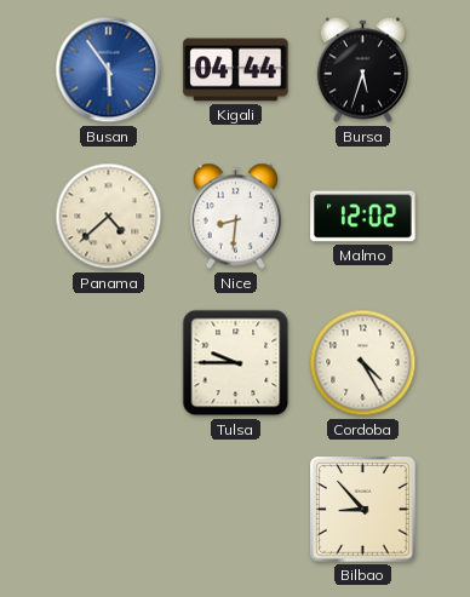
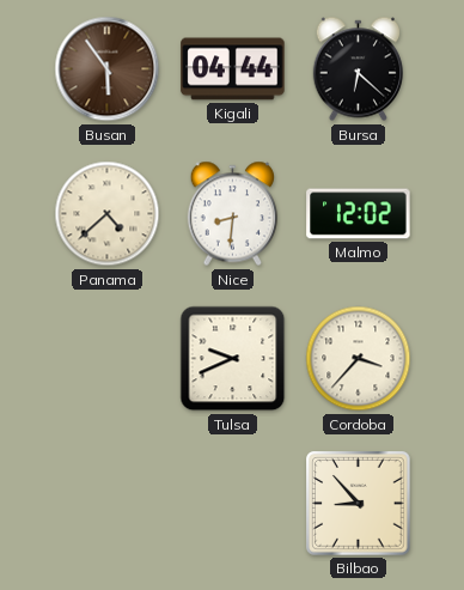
Busan dial: blue -> brown
Bursa: 5:33 -> 6:22
Tulsa: 9:45 -> 9:41
Cordoba: 4:25 -> 3:37
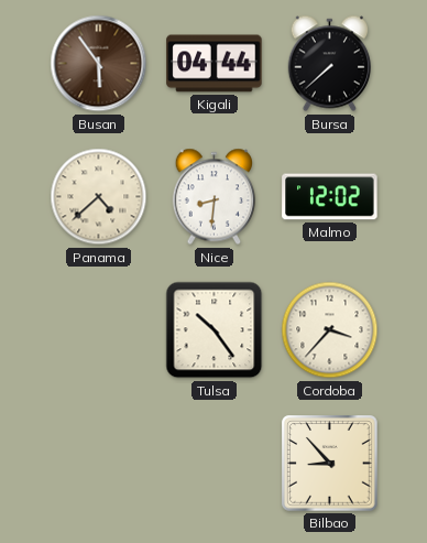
Bursa: 6:22 -> 7:38
Tulsa: 9:41 -> 10:24
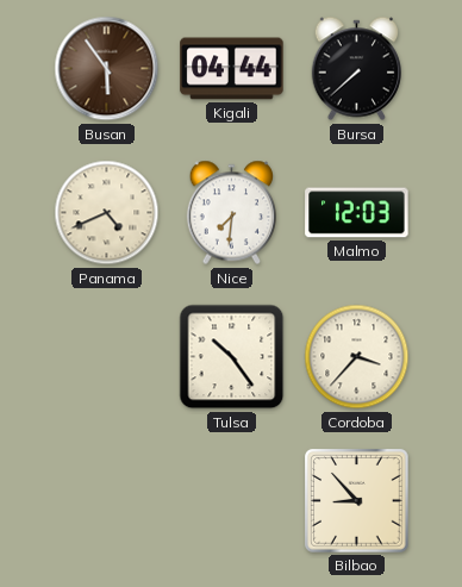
Panama: 4:38 -> 4:41
Nice: 8:31 -> 7:31
Malmo: 12:02 -> 12:03
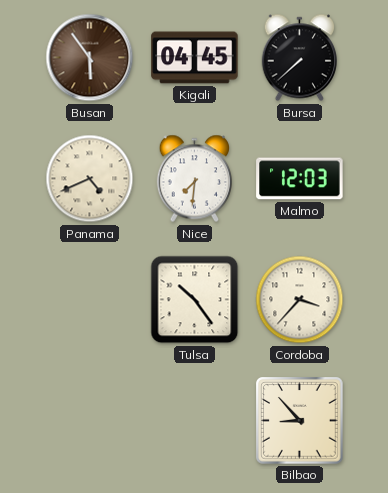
Kigali: 04:44 -> 04:45
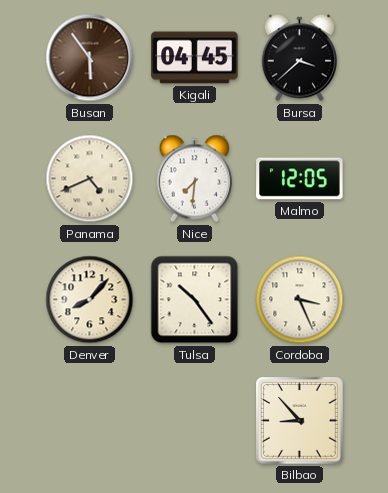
Bursa: 7:38 -> 3:38
Malmo: 12:03 -> 12:05
Denver: none -> 8:07
Cordoba: 3:37 -> 3:26
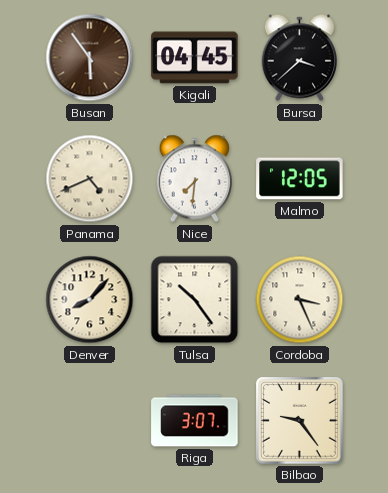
Riga: none -> 3:07
Bilbao: 8:53 -> 9:24
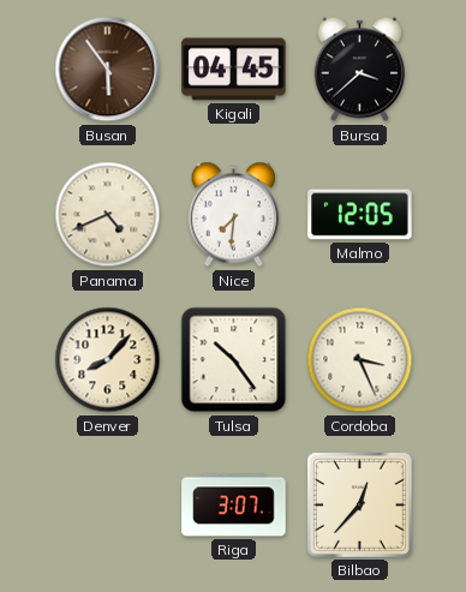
Bilbao: 9:24 -> 12:37
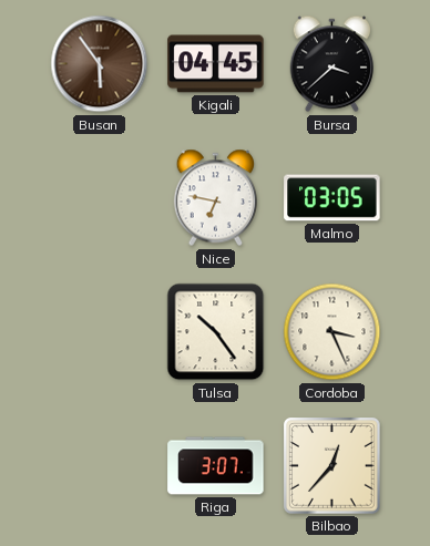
Panama: 4:41 -> none
Nice: 7:31 -> 6:47
Malmo: 12:05 -> 03:05
Denver: 8:07 -> none
